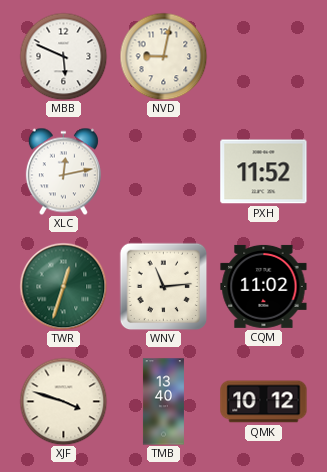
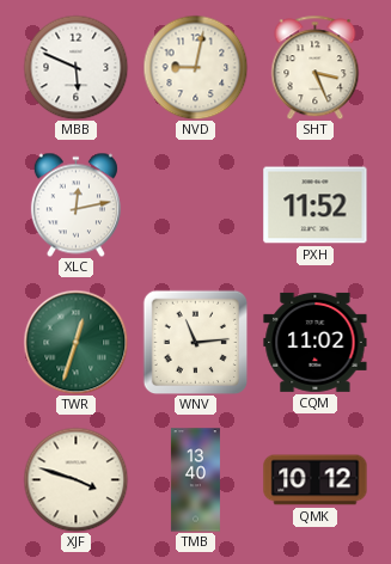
SHT: none -> 3:26
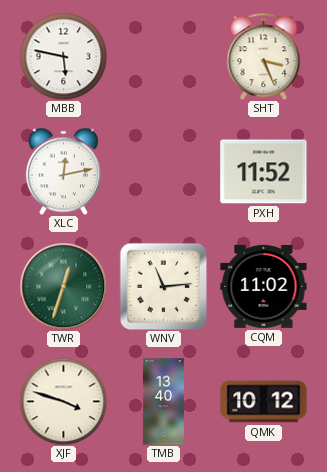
MBB: 5:49 -> 5:47
NVD: 9:02 -> none
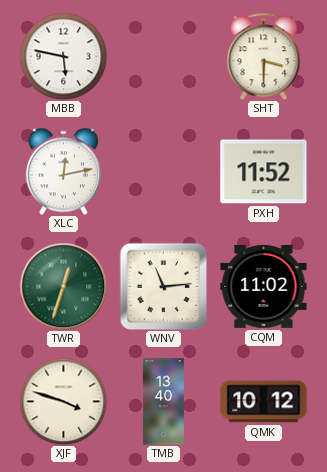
SHT: 3:26 -> 3:30
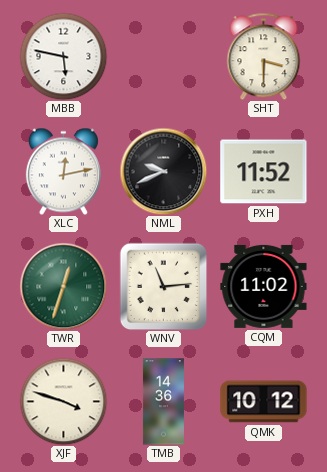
NML: none -> 9:41
TMB: 13:40 -> 14:36
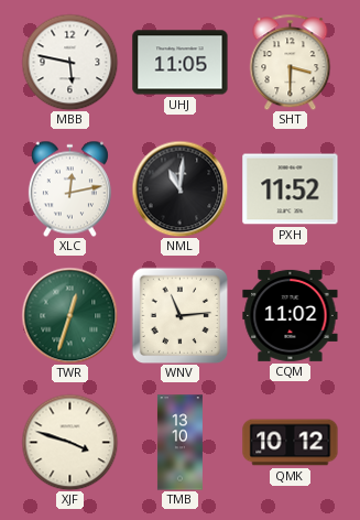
UHJ: none -> 11:05
NML: 9:41 -> 11:01
TMB: 14:36 -> 13:10
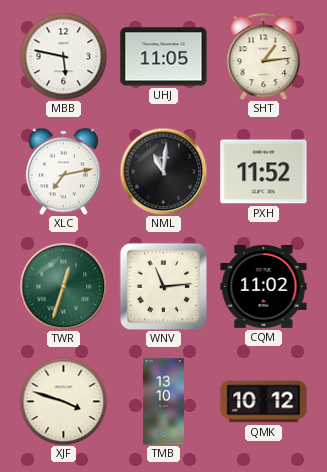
SHT: 3:30 -> 1:14
XLC: 12:13 -> 7:13
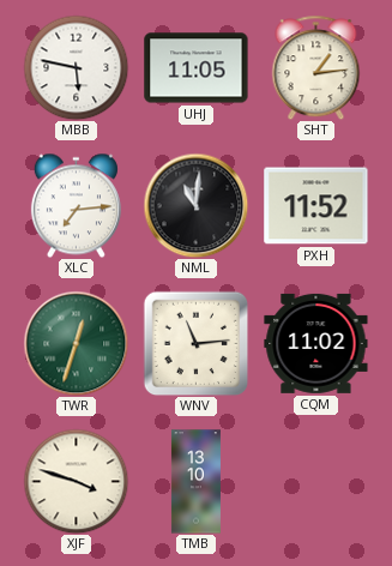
XLC: 7:13 -> 7:14
QMK: 10:12 -> none
